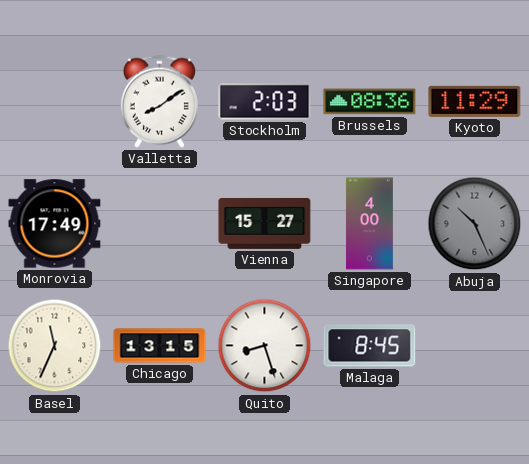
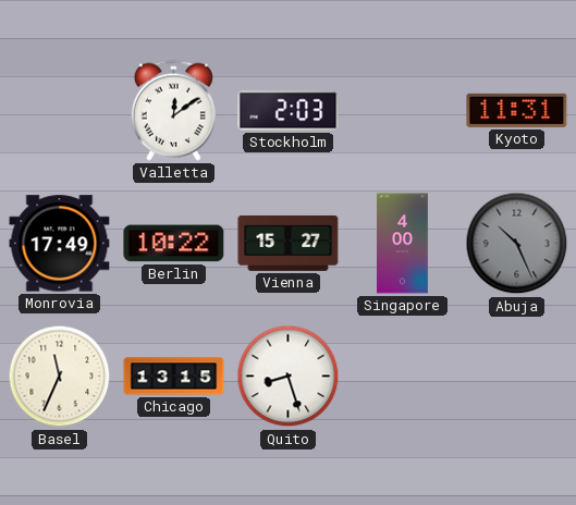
Valletta: 8:09 -> 12:09
Brussels: 08:36 -> none
Kyoto: 11:29 -> 11:31
Berlin: none -> 10:22
Malaga: 8:45 -> none
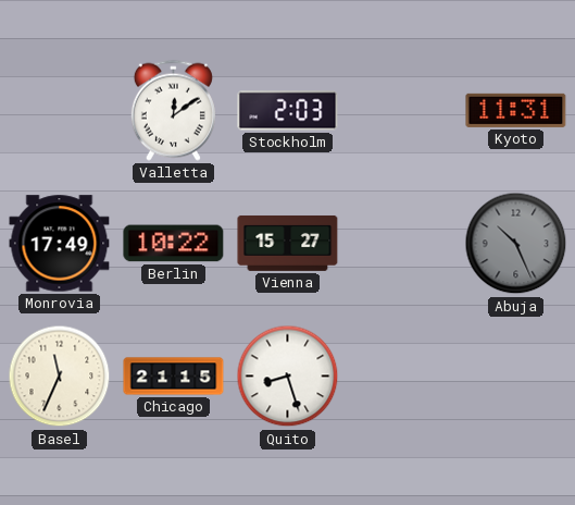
Singapore: 4:00 -> none
Chicago: 13:15 -> 21:15
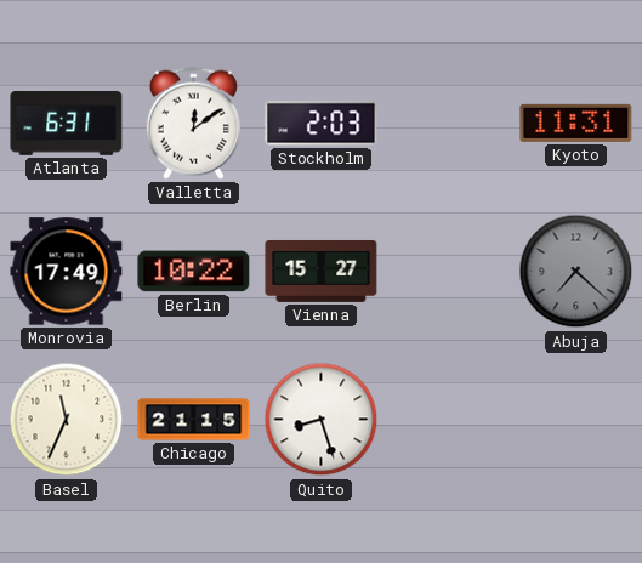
Atlanta: none -> 6:31
Abuja: 10:26 -> 7:22
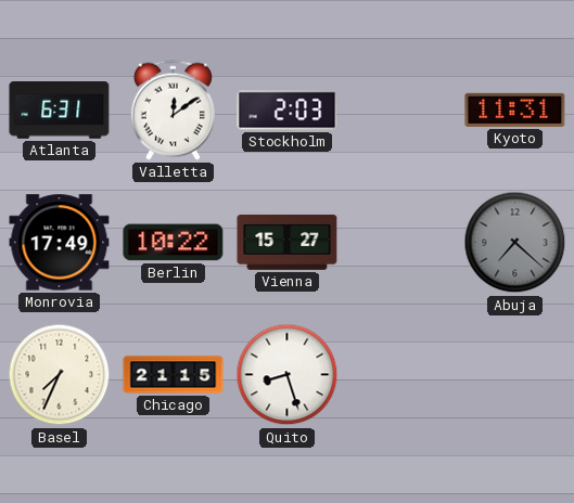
Basel: 11:34 -> 7:34
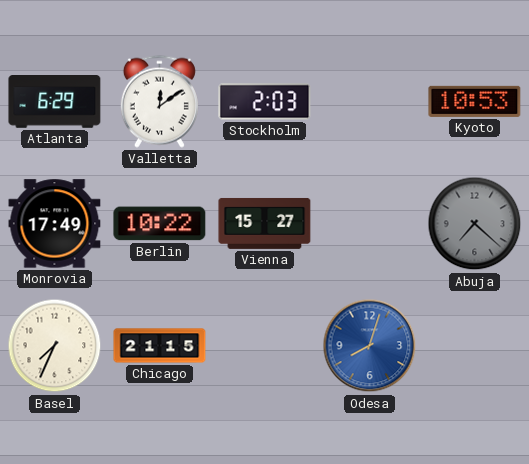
Atlanta: 6:31 -> 6:29
Kyoto: 11:31 -> 10:53
Quito: 8:27 -> none
Odesa: none -> 8:03
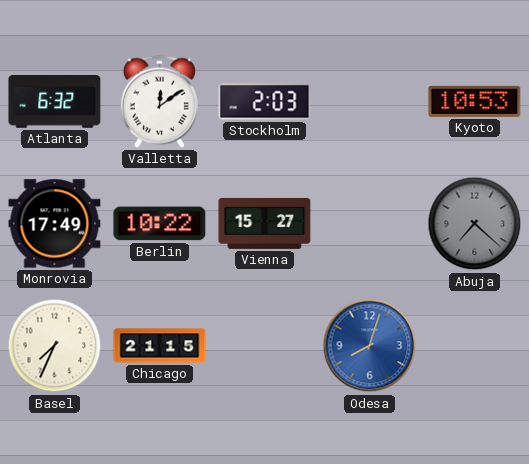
Atlanta: 6:29 -> 6:32
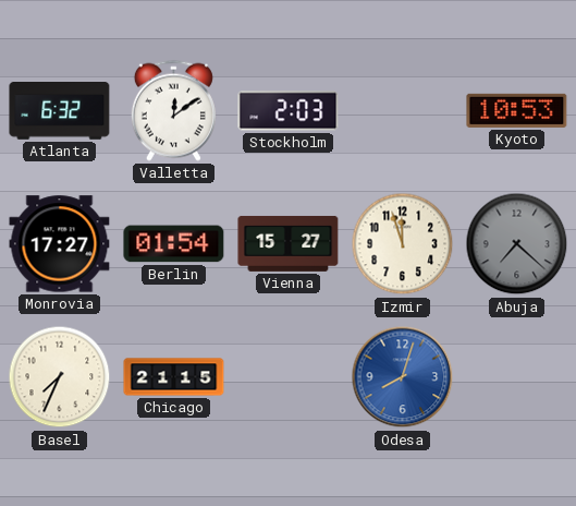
Monrovia: 17:49 -> 17:27
Berlin: 10:22 -> 01:54
Izmir: none -> 11:57
